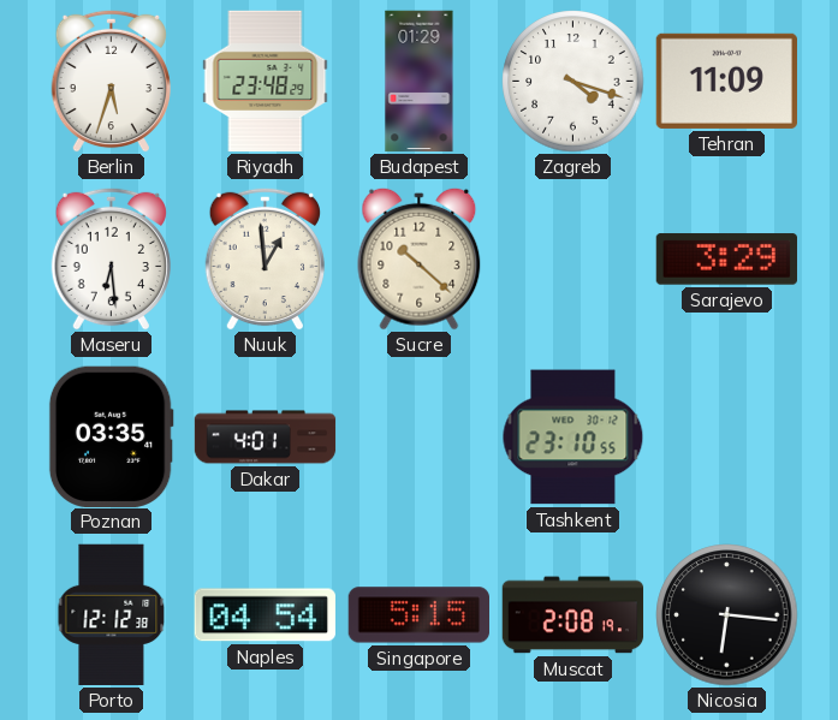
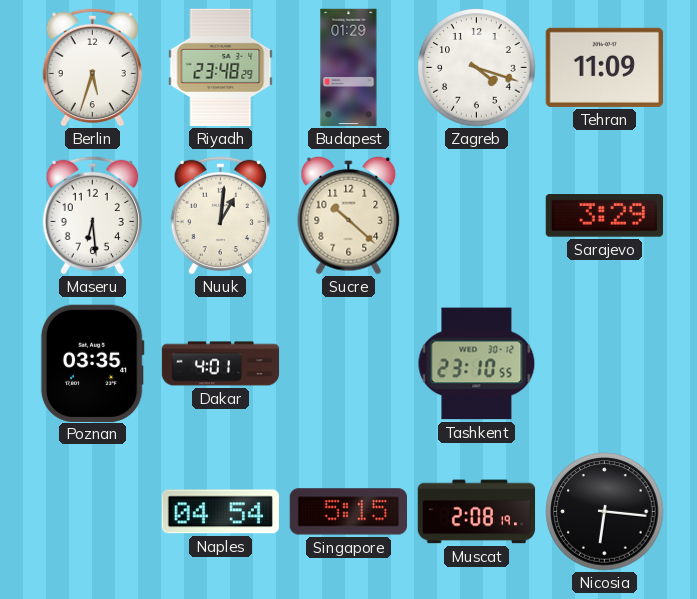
Nuuk: 12:59 -> 1:01
Porto: 12:12 -> none
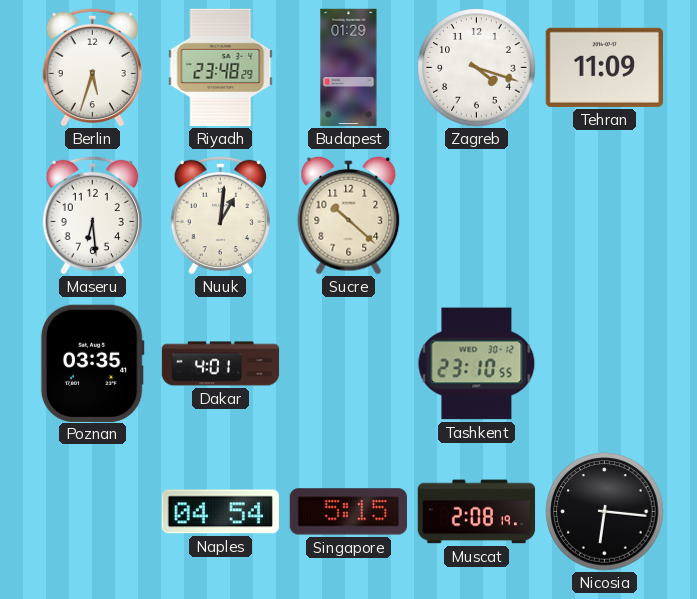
Sarajevo: 3:29 -> none
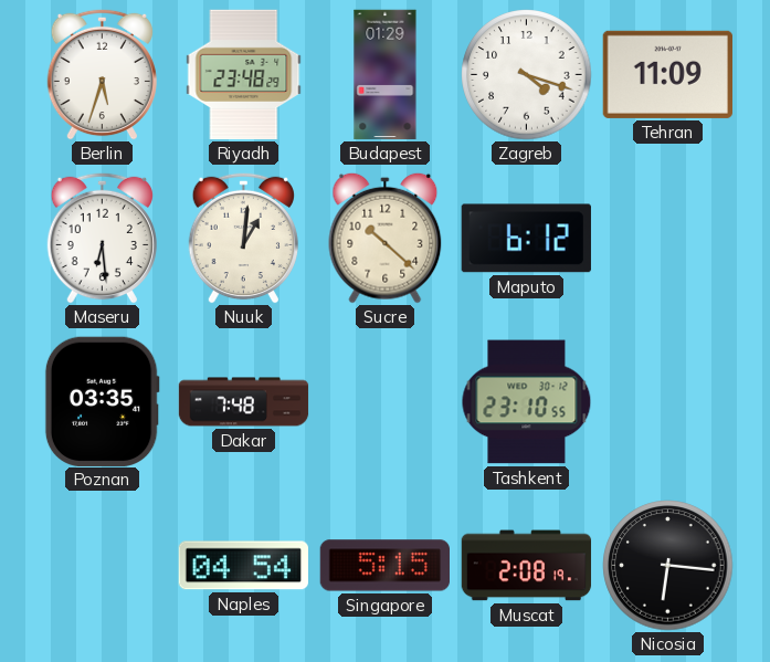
Maputo: none -> 6:12
Dakar: 4:01 -> 7:48
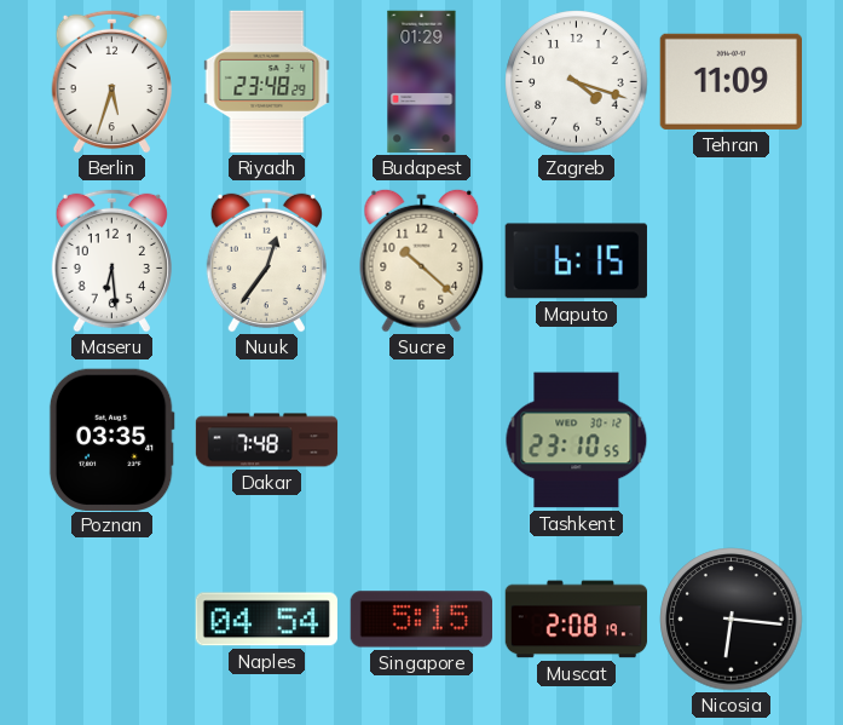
Nuuk: 1:01 -> 12:36
Maputo: 6:12 -> 6:15
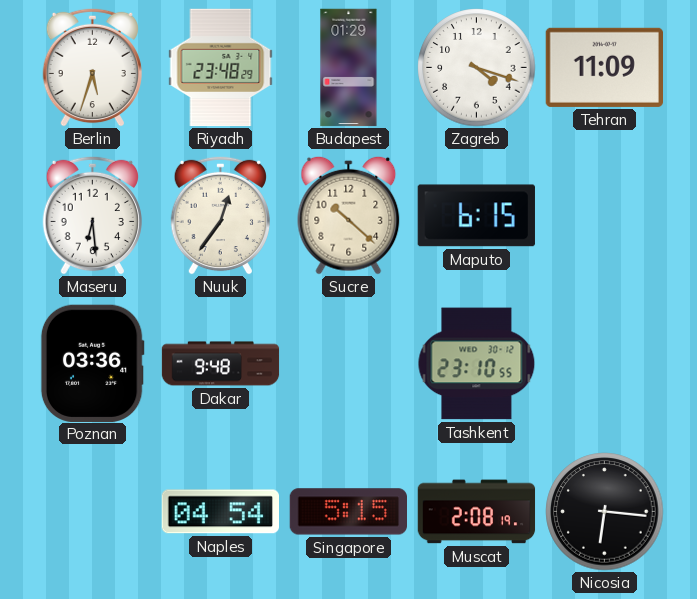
Poznan: 03:35 -> 03:36
Dakar: 7:48 -> 9:48
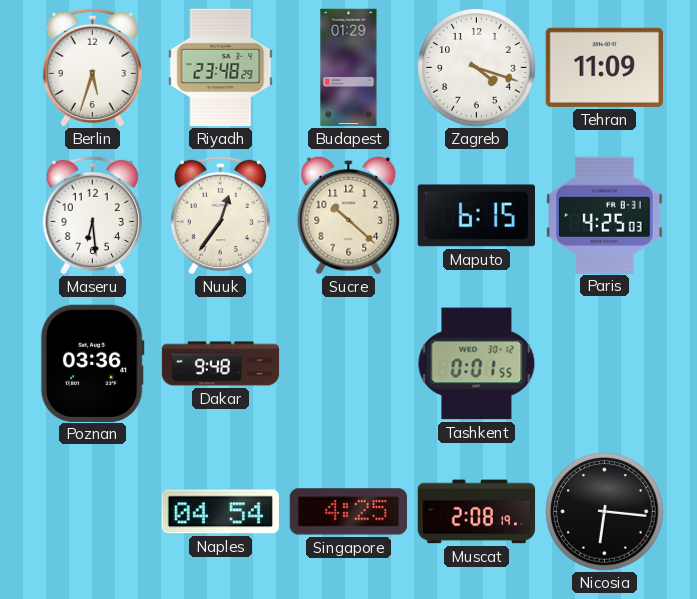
Paris: none -> 4:25
Tashkent: 23:10 -> 0:01
Singapore: 5:15 -> 4:25
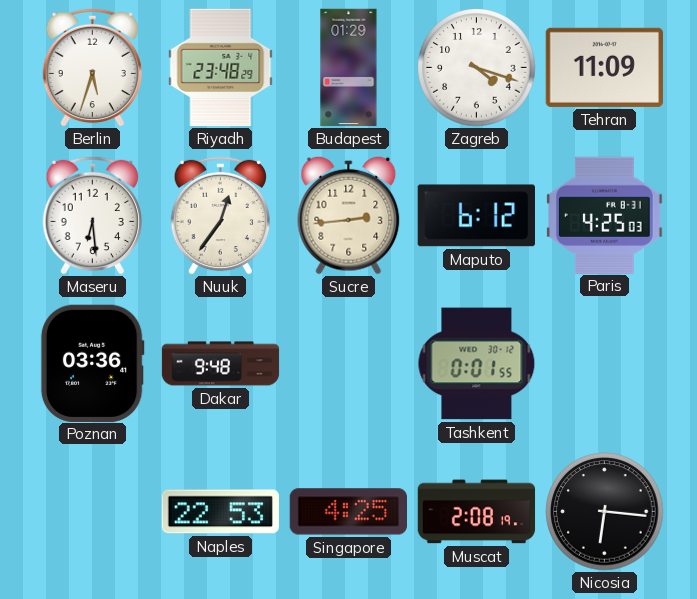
Sucre: 10:22 -> 2:44
Maputo: 6:15 -> 6:12
Naples: 04:54 -> 22:53
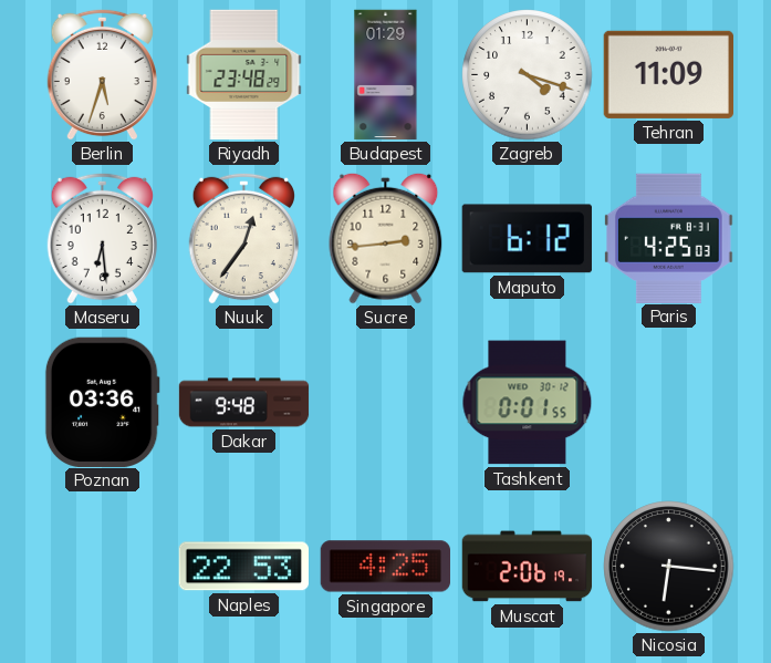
Muscat: 2:08 -> 2:06
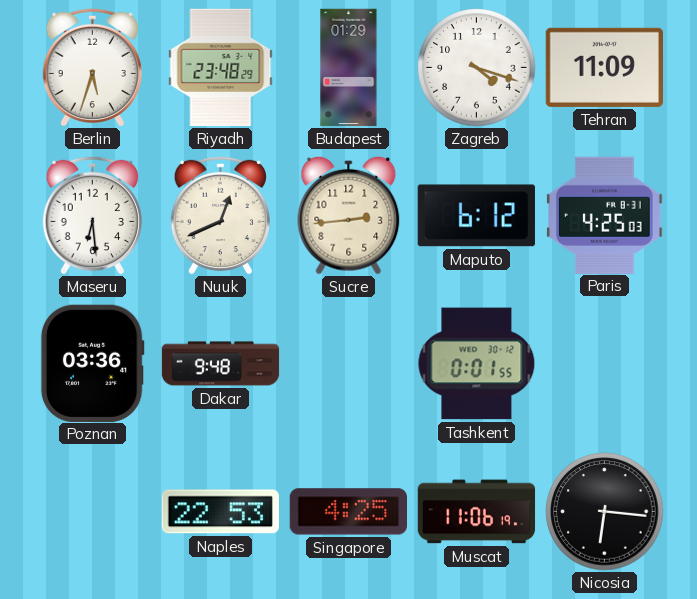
Nuuk: 12:36 -> 12:41
Muscat: 2:06 -> 11:06
